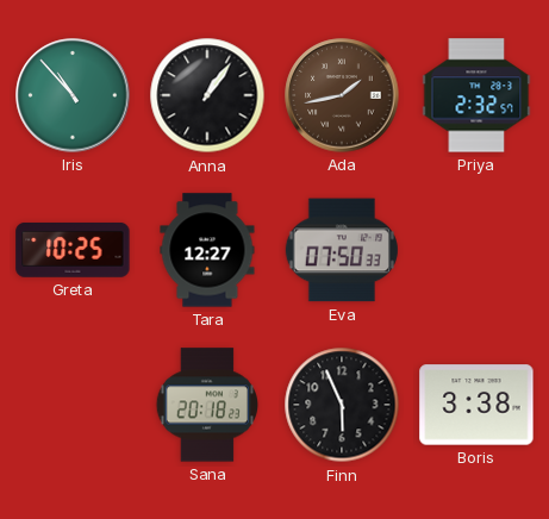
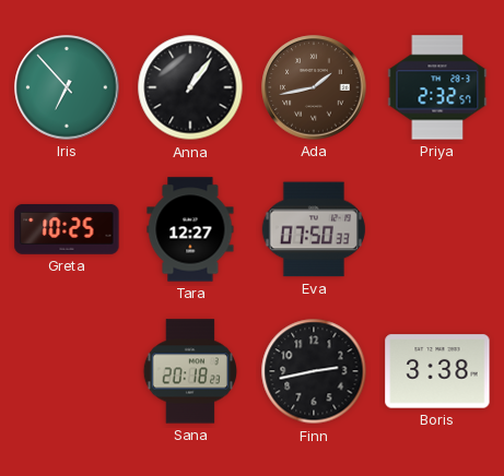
Iris: 10:53 -> 6:53
Finn: 5:56 -> 2:43
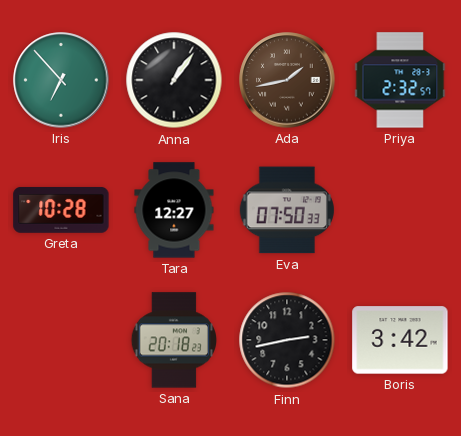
Greta: 10:25 -> 10:28
Boris: 3:38 -> 3:42
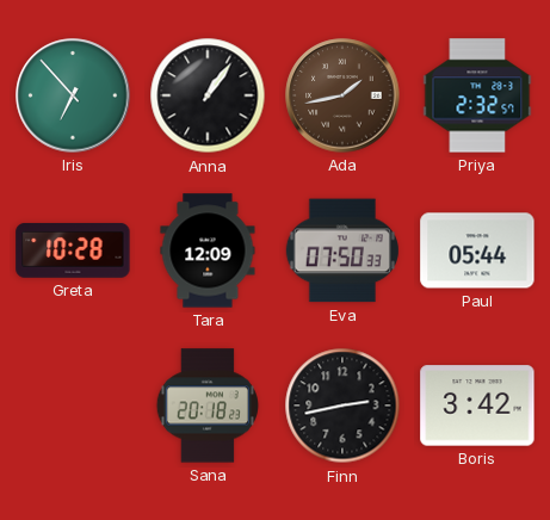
Tara: 12:27 -> 12:09
Paul: none -> 05:44
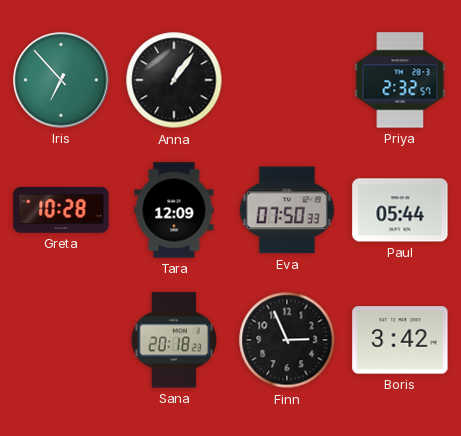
Ada: 1:43 -> none
Finn: 2:43 -> 2:56
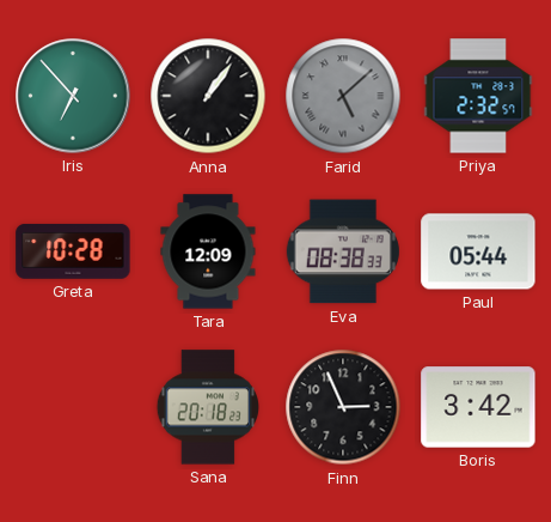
Farid: none -> 5:08
Eva: 07:50 -> 08:38
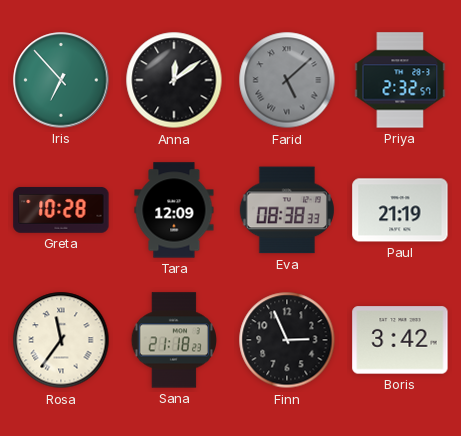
Anna: 1:06 -> 12:09
Paul: 05:44 -> 21:19
Rosa: none -> 11:36
Sana: 20:18 -> 21:18
